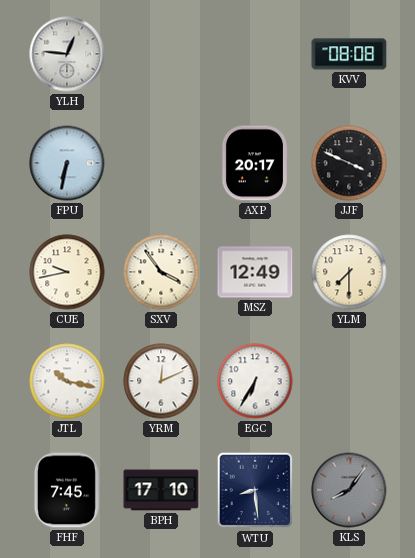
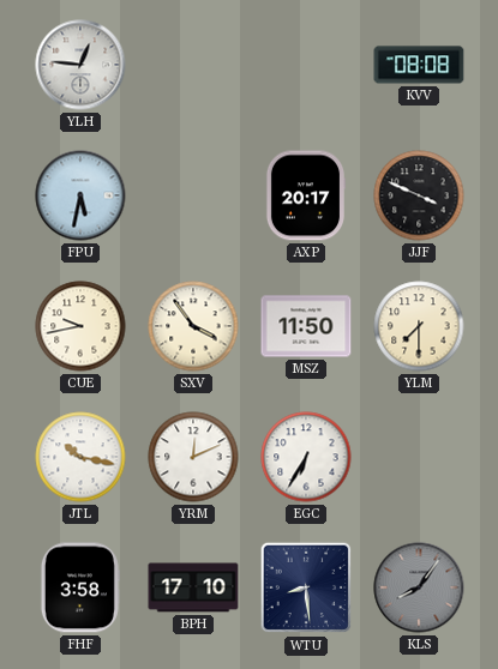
FPU: 6:32 -> 5:32
MSZ: 12:49 -> 11:50
FHF: 7:45 -> 3:58
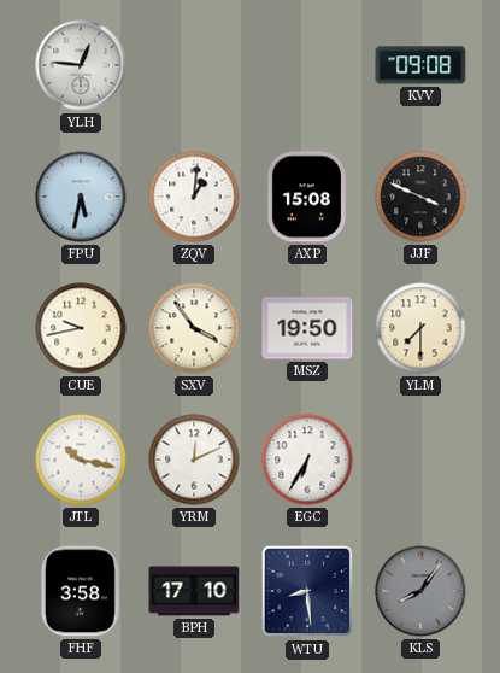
KVV: 08:08 -> 09:08
ZQV: none -> 1:01
AXP: 20:17 -> 15:08
MSZ: 11:50 -> 19:50
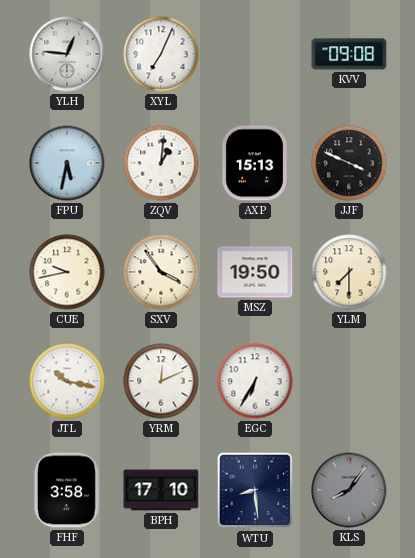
XYL: none -> 7:04
AXP: 15:08 -> 15:13
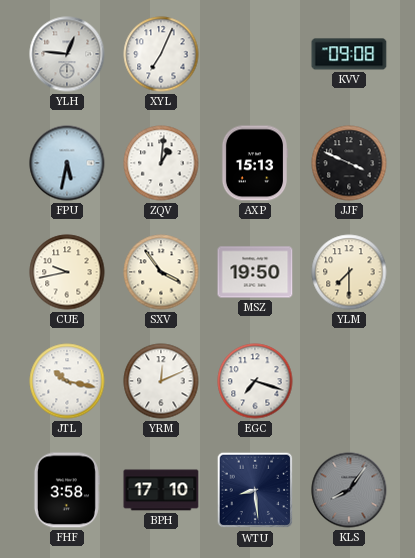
EGC: 6:35 -> 7:18
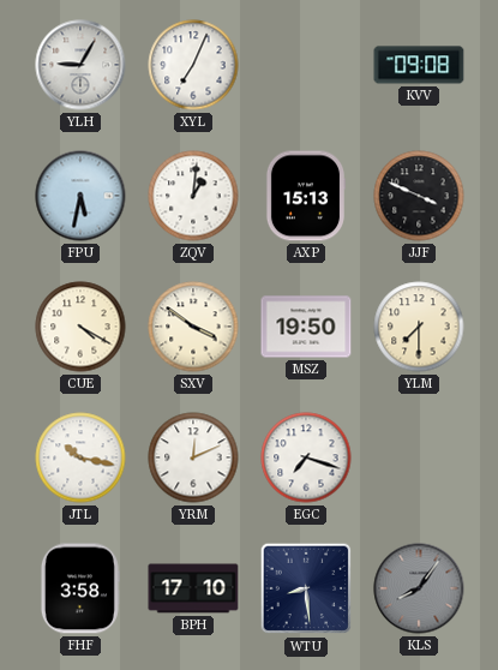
YLH: 12:46 -> 9:05
CUE: 9:43 -> 4:20
SXV: 3:54 -> 3:51
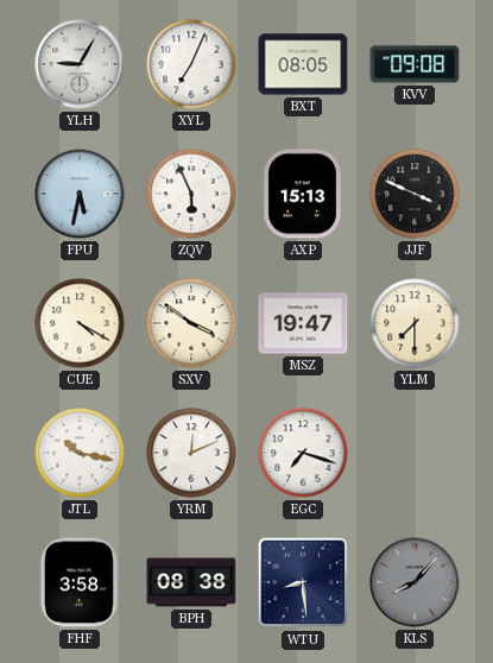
BXT: none -> 08:05
ZQV: 1:01 -> 5:56
MSZ: 19:50 -> 19:47
BPH: 17:10 -> 08:38
KLS: 8:06 -> 8:07
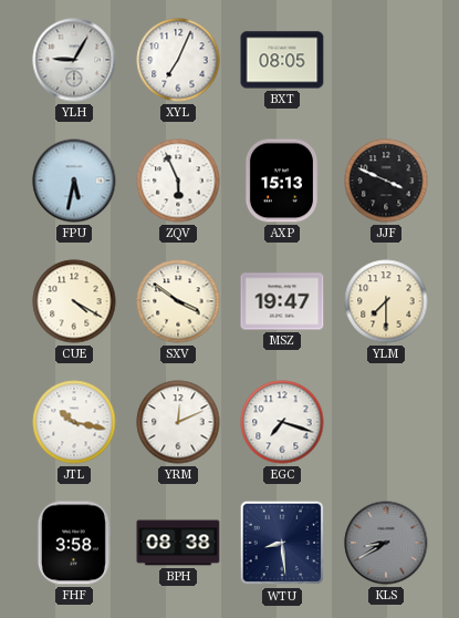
KVV: 09:08 -> none
KLS: 8:07 -> 8:40
